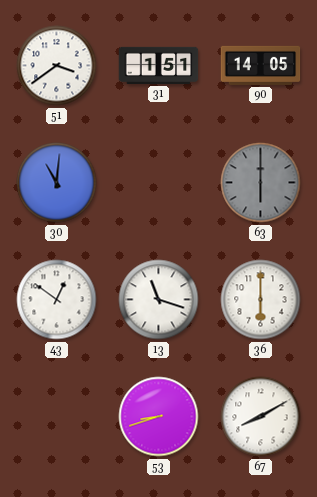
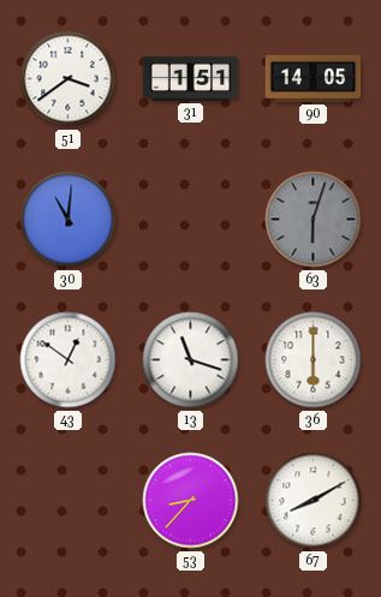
63: 6:00 -> 6:03
53: 8:42 -> 8:37
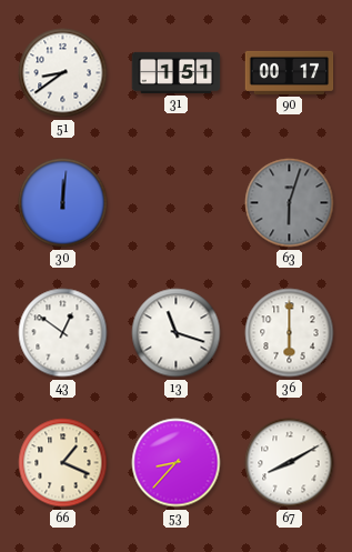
51: 3:39 -> 8:39
90: 14:05 -> 00:17
30: 11:01 -> 12:01
66: none -> 1:19
